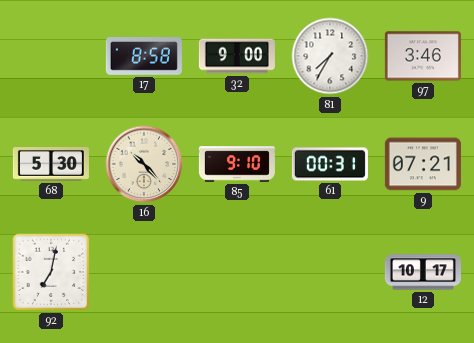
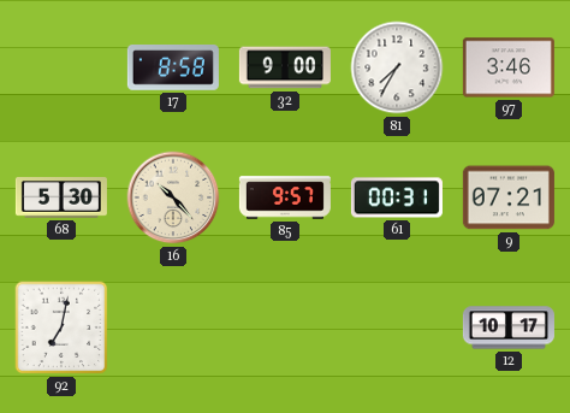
85: 9:10 -> 9:57
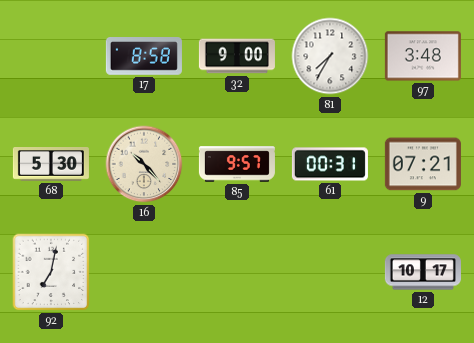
97: 3:46 -> 3:48
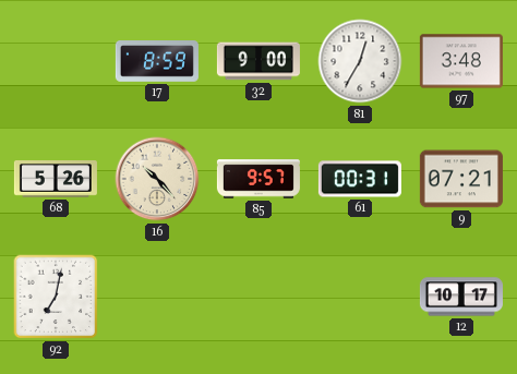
17: 8:58 -> 8:59
81: 7:35 -> 12:35
68: 5:30 -> 5:26
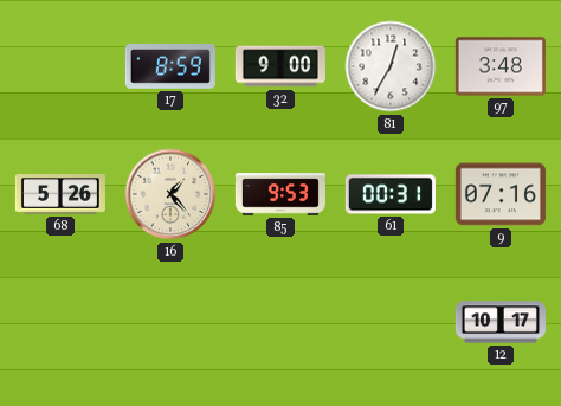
16: 10:23 -> 1:23
85: 9:57 -> 9:53
9: 07:21 -> 07:16
92: 7:02 -> none
